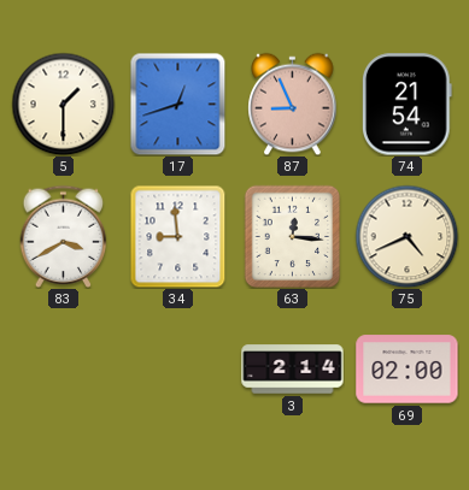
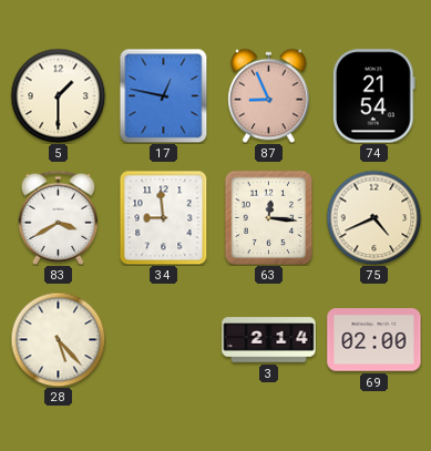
17: 12:42 -> 12:47
28: none -> 5:23
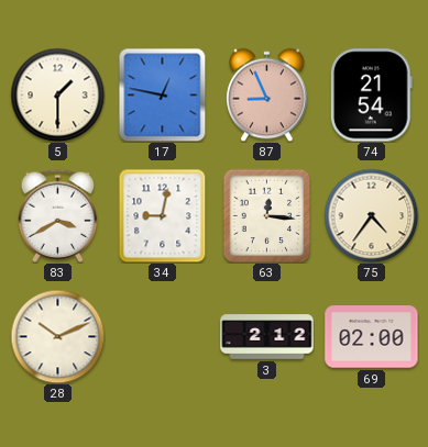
34: 8:59 -> 9:02
75: 4:41 -> 4:36
28: 5:23 -> 10:11
3: 2:14 -> 2:12
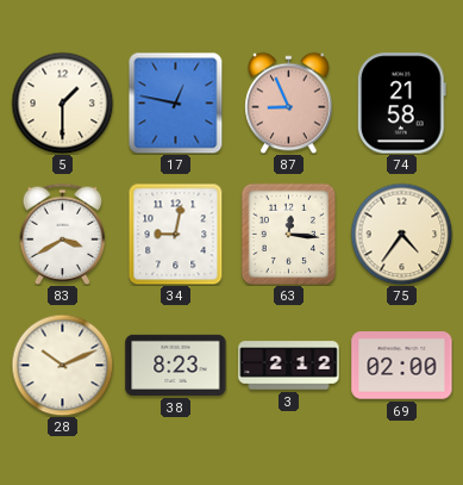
74: 21:54 -> 21:58
38: none -> 8:23
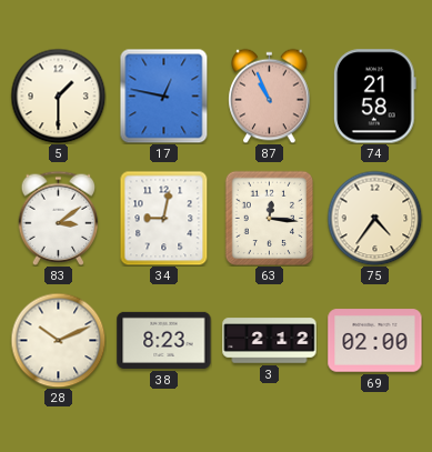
87: 8:56 -> 10:56
83: 3:40 -> 3:09
